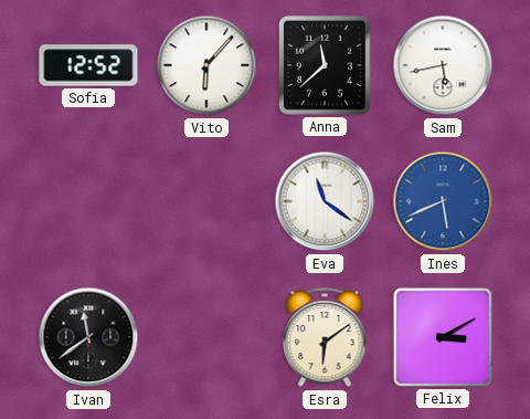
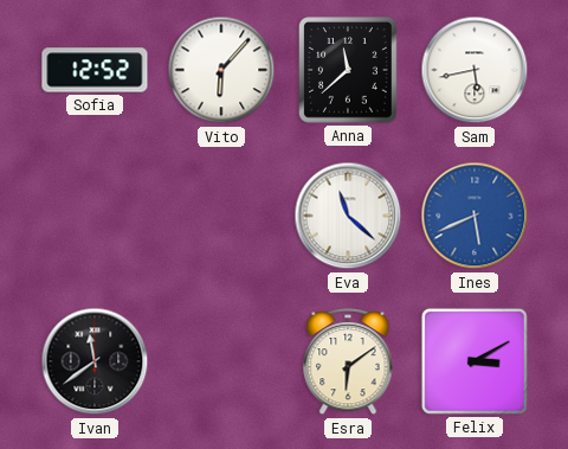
Eva: 11:21 -> 11:22
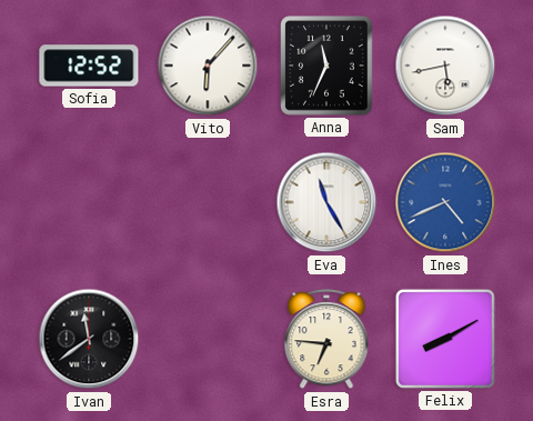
Anna: 11:38 -> 11:34
Eva: 11:22 -> 11:25
Ines: 5:41 -> 4:41
Esra: 6:09 -> 6:46
Felix: 3:10 -> 8:10
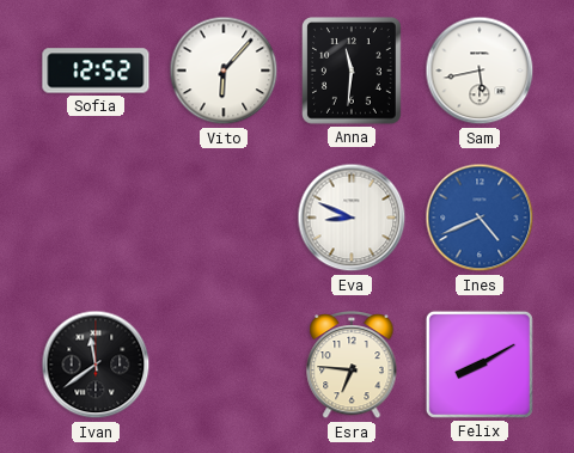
Anna: 11:34 -> 11:31
Eva: 11:25 -> 8:49
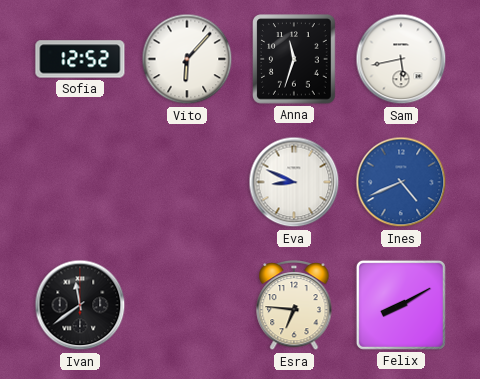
Anna: 11:31 -> 11:33
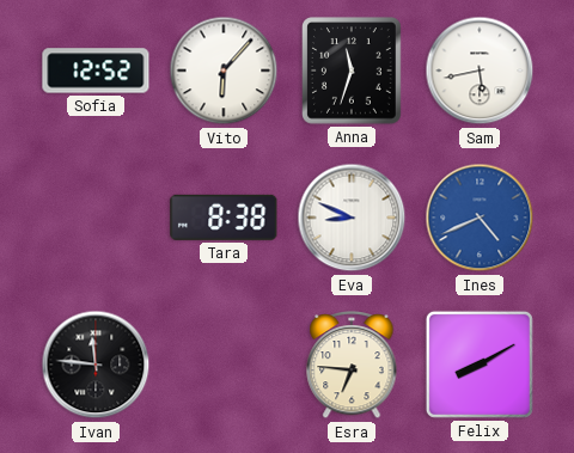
Tara: none -> 8:38
Ivan: 11:39 -> 11:46
